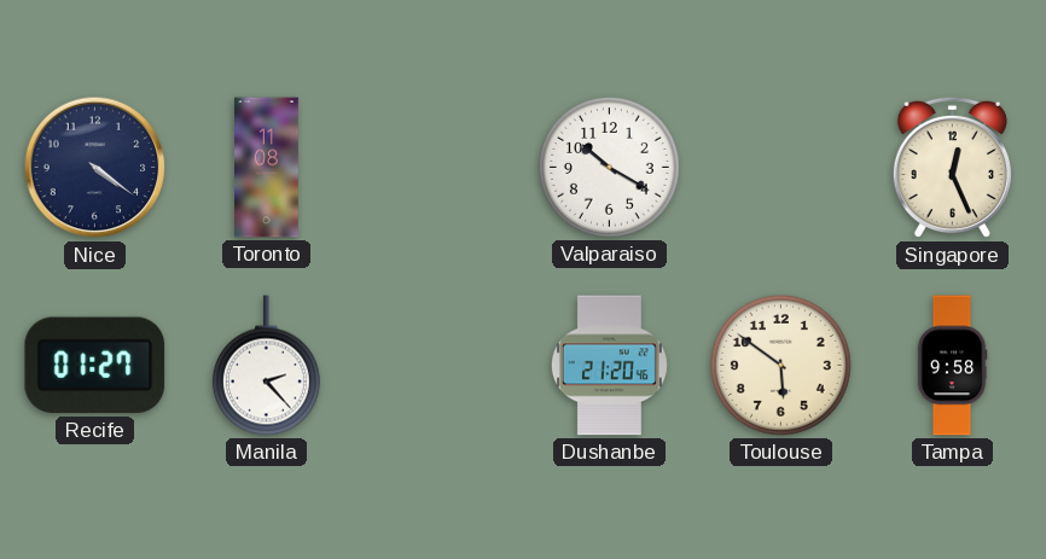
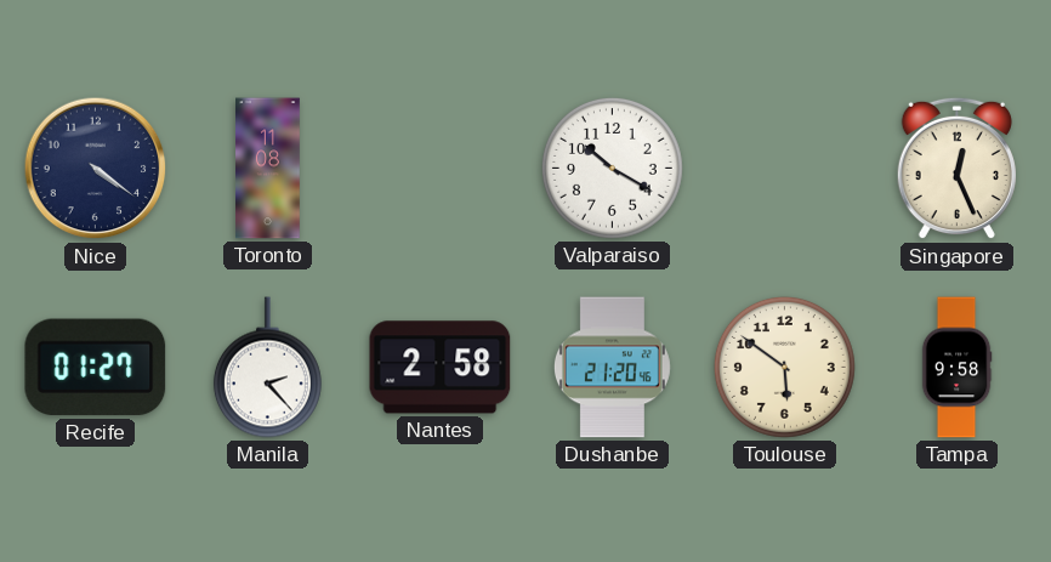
Nantes: none -> 2:58
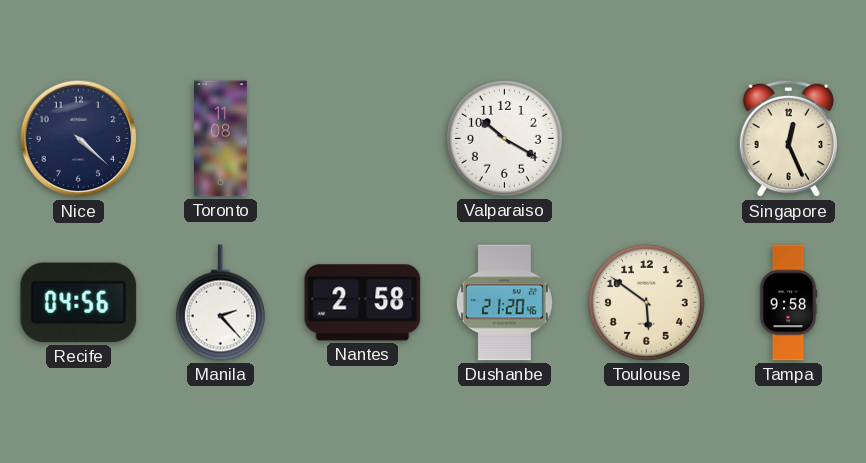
Nice: 4:21 -> 4:22
Recife: 01:27 -> 04:56
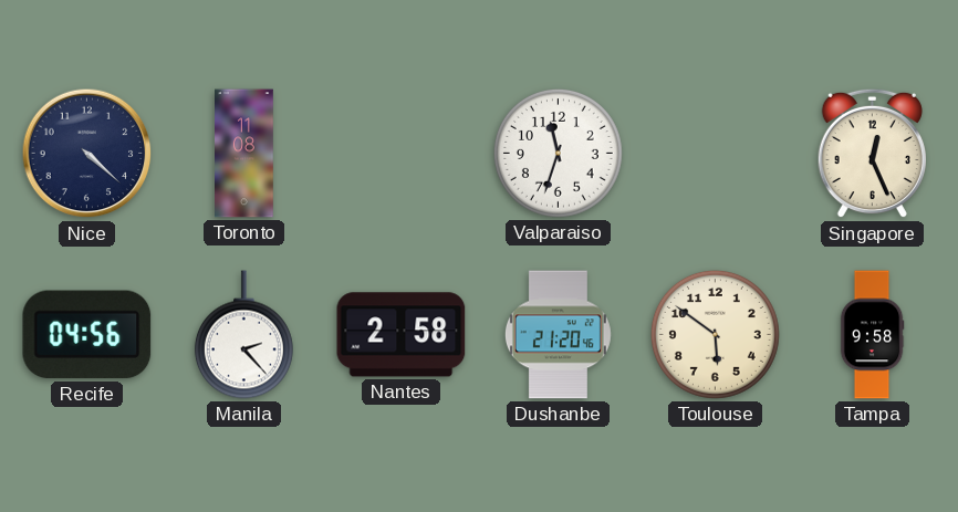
Valparaiso: 10:20 -> 11:33
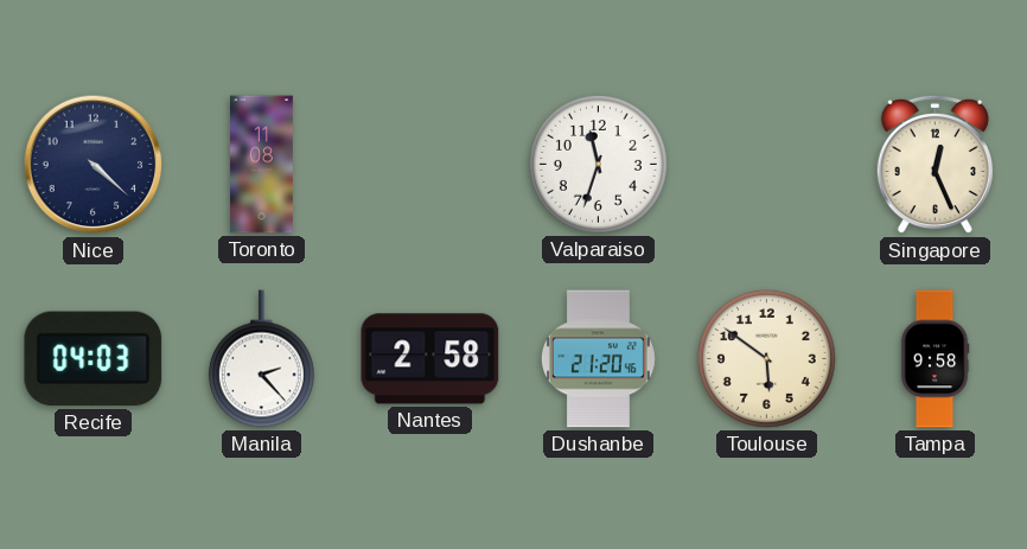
Recife: 04:56 -> 04:03
